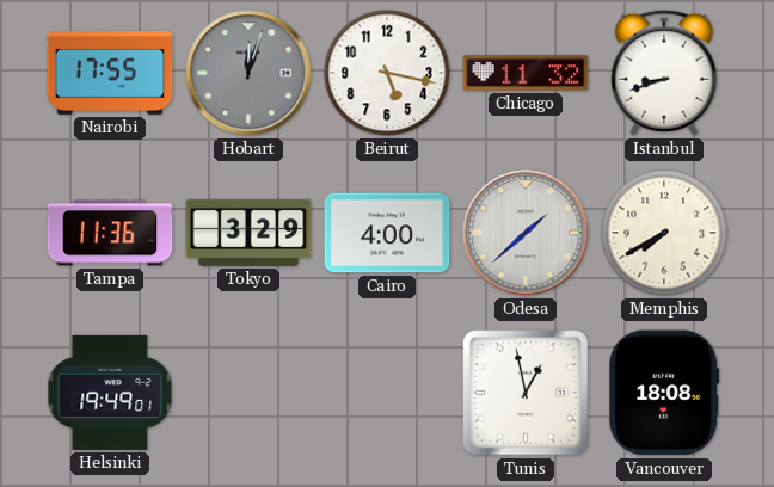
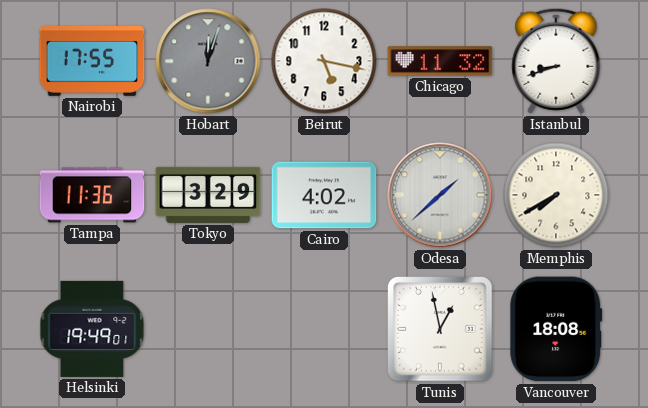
Cairo: 4:00 -> 4:02
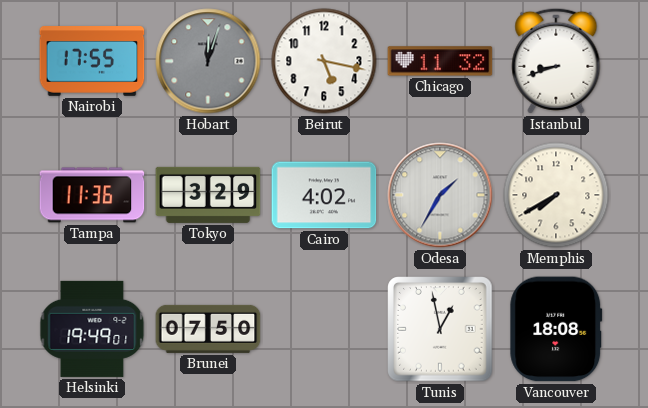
Odesa: 1:38 -> 1:35
Brunei: none -> 07:50
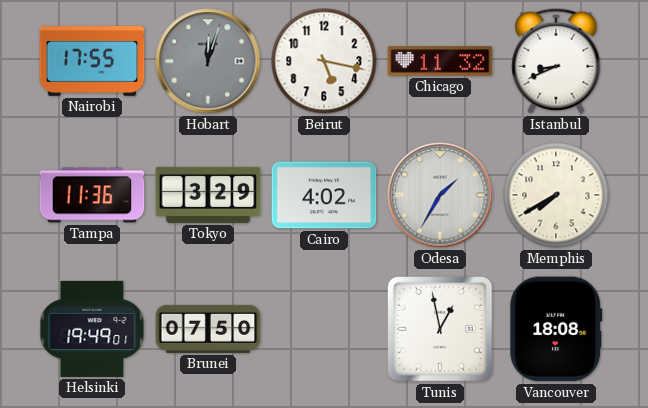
Istanbul: 8:42 -> 8:41
